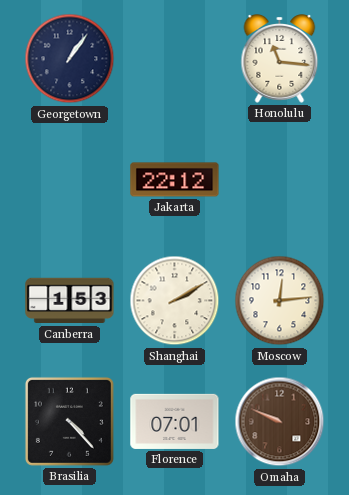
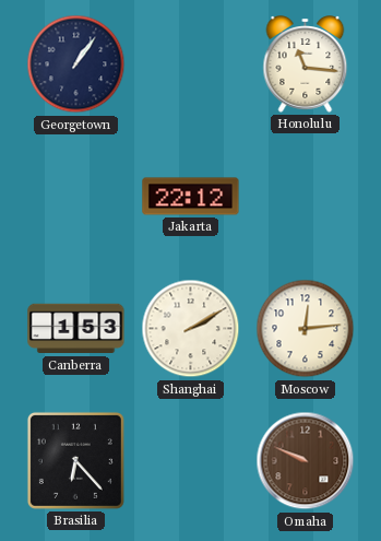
Brasilia: 4:23 -> 6:23
Florence: 07:01 -> none
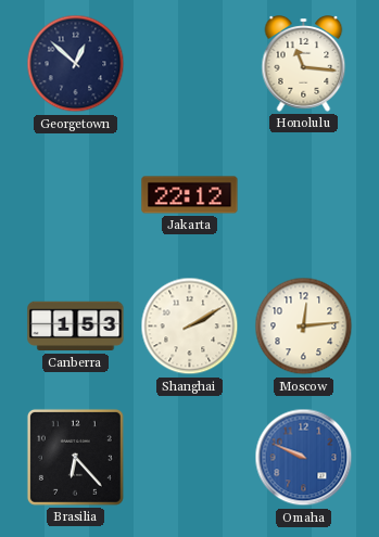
Georgetown: 1:06 -> 12:52
Omaha dial: brown -> blue
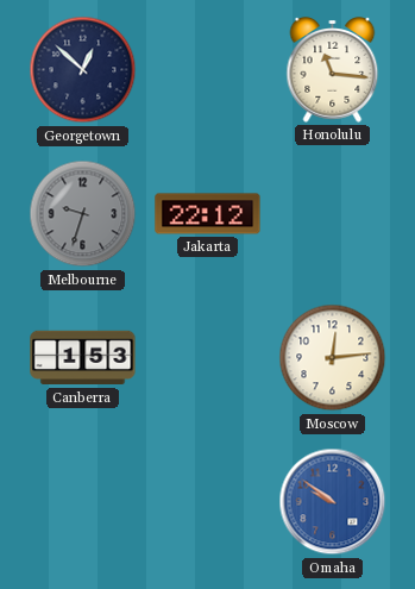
Melbourne: none -> 9:33
Shanghai: 2:10 -> none
Brasilia: 6:23 -> none
Omaha: 9:49 -> 9:51
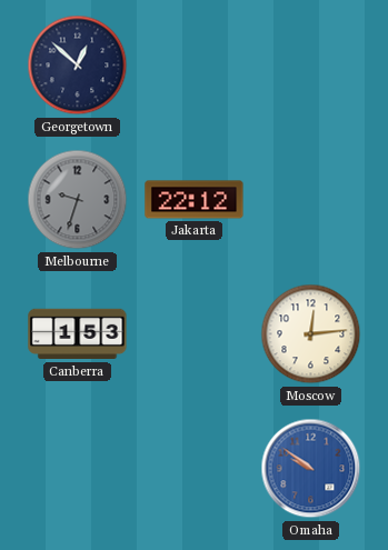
Honolulu: 11:16 -> none
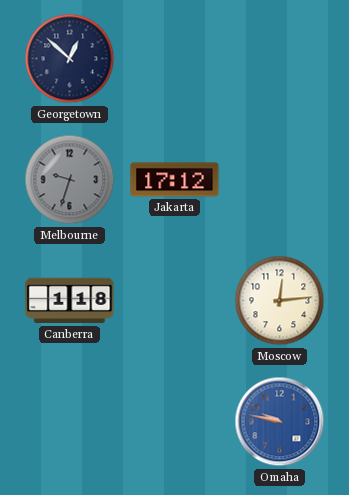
Jakarta: 22:12 -> 17:12
Canberra: 1:53 -> 1:18
Omaha: 9:51 -> 9:47
